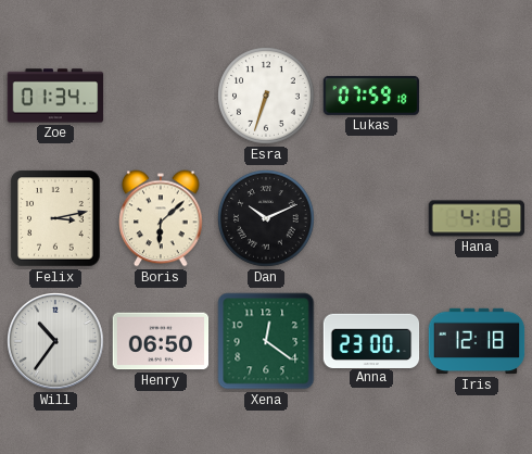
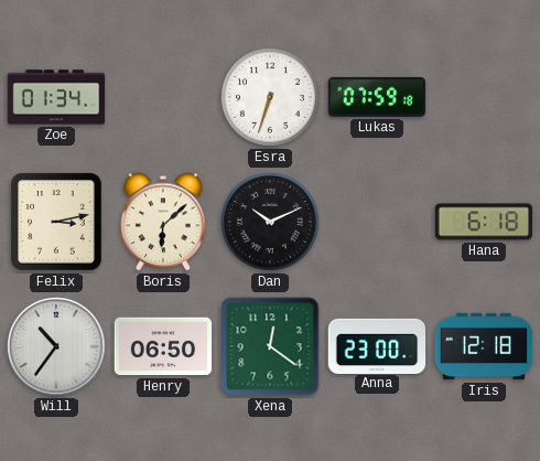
Hana: 4:18 -> 6:18
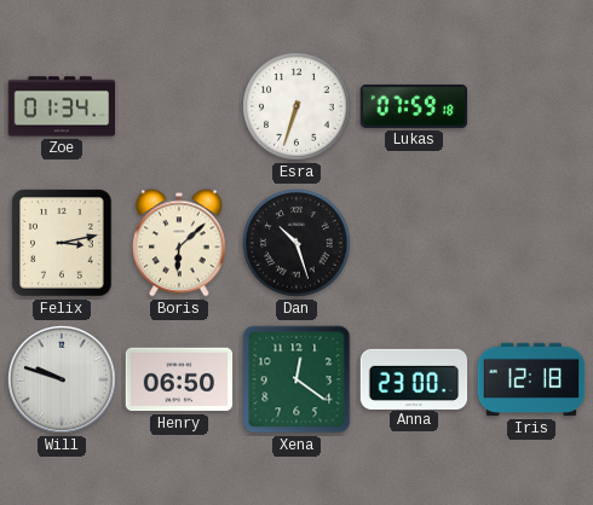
Dan: 10:11 -> 10:27
Hana: 6:18 -> none
Will: 10:36 -> 9:48
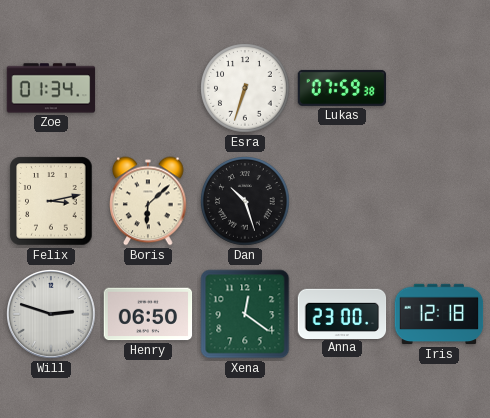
Lukas: 07:59:18 -> 07:59:38
Will: 9:48 -> 2:48
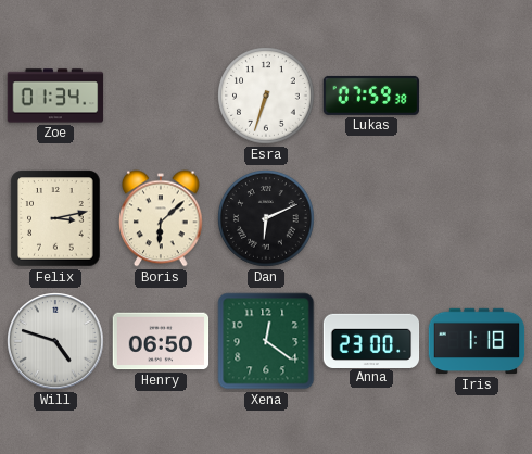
Dan: 10:27 -> 6:11
Will: 2:48 -> 4:48
Iris: 12:18 -> 1:18
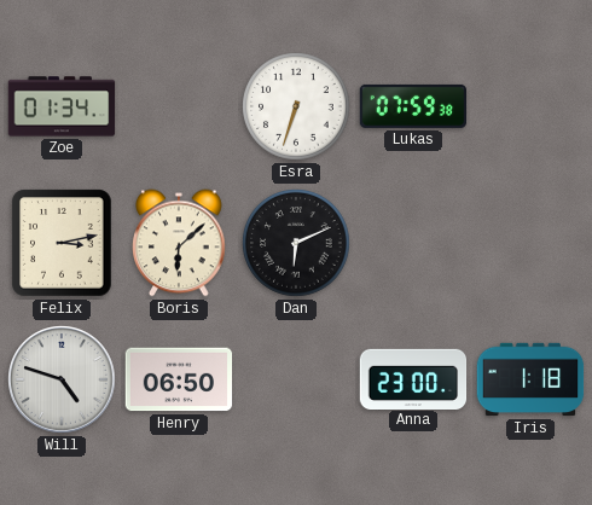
Xena: 12:21 -> none
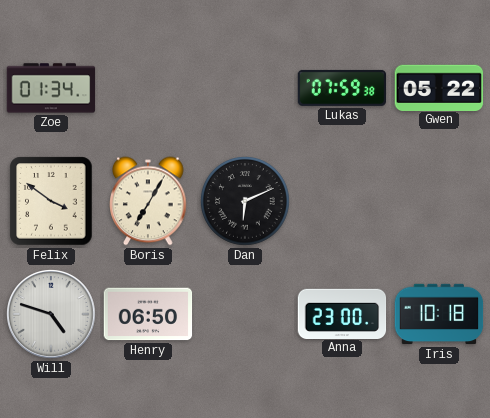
Esra: 6:33 -> none
Gwen: none -> 05:22
Felix: 3:13 -> 3:51
Boris: 6:08 -> 7:05
Iris: 1:18 -> 10:18
